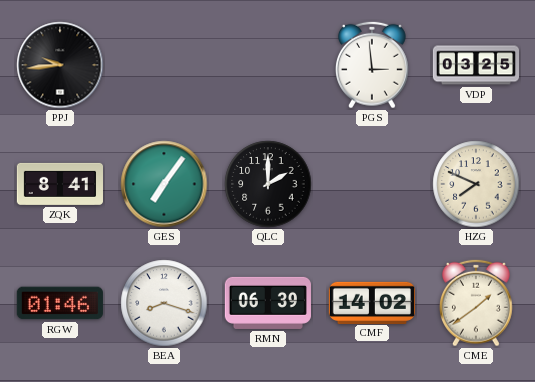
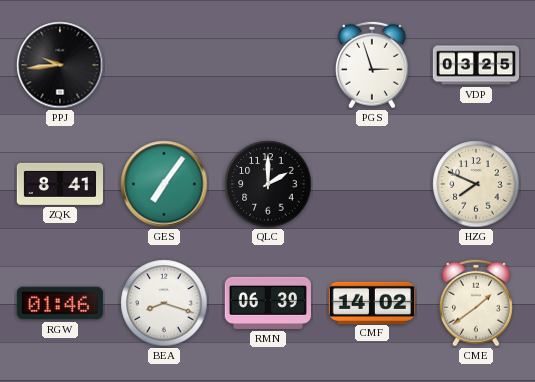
PGS: 2:59 -> 2:57
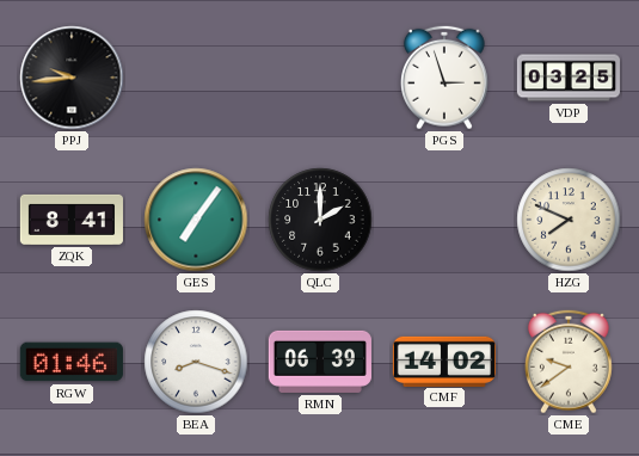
CME: 1:39 -> 9:39
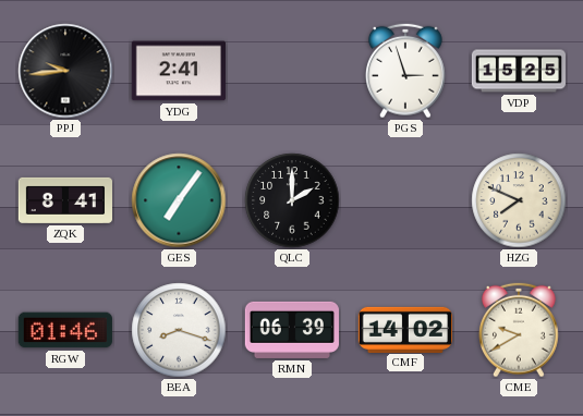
YDG: none -> 2:41
VDP: 03:25 -> 15:25
CME: 9:39 -> 9:40
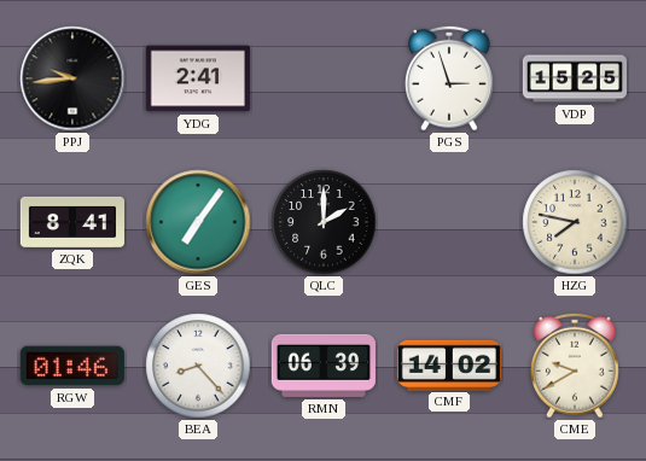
HZG: 7:49 -> 7:47
BEA: 8:18 -> 8:23
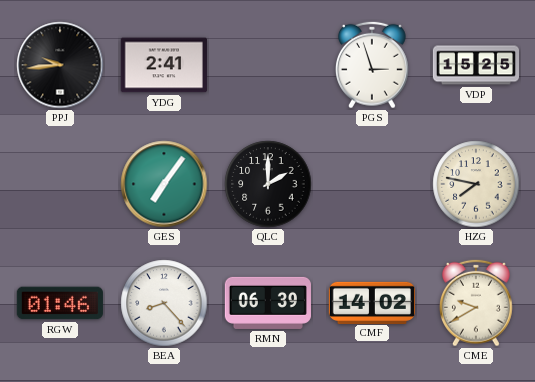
ZQK: 8:41 -> none
